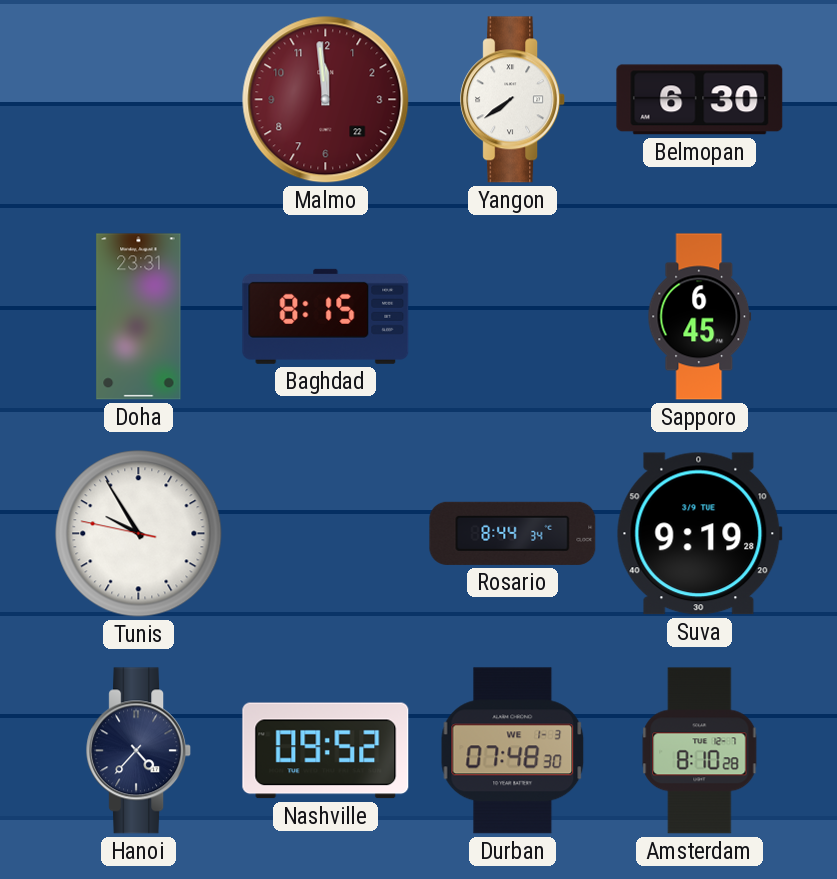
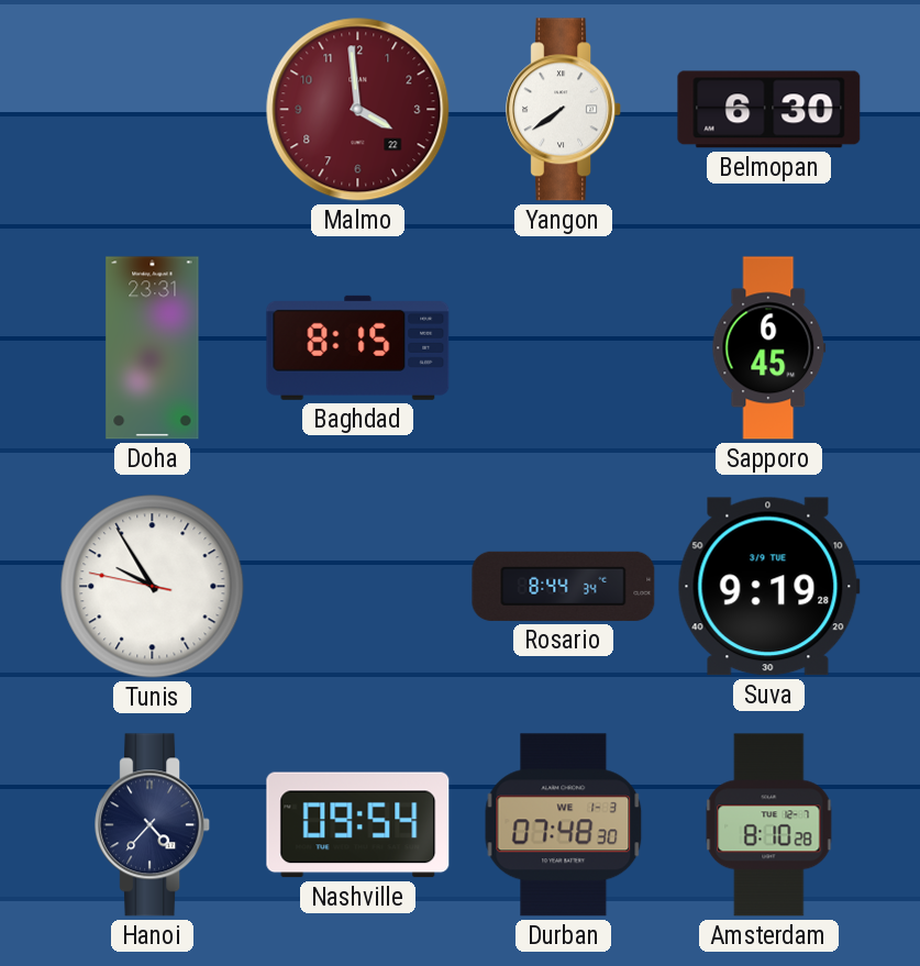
Malmo: 11:59 -> 3:59
Nashville: 09:52 -> 09:54
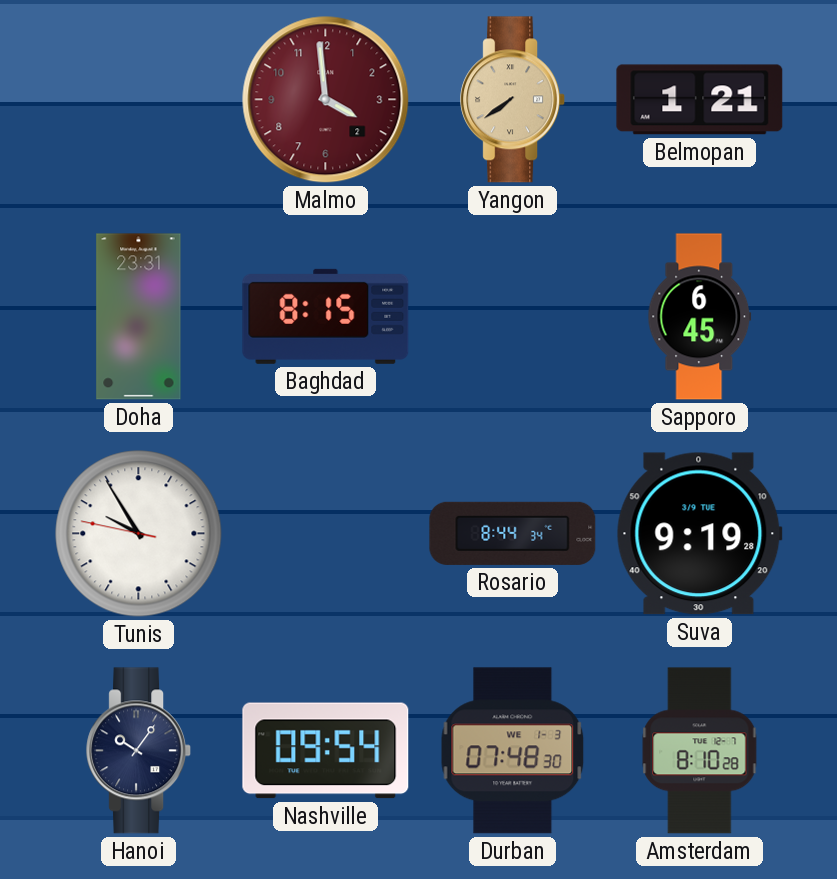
Malmo date: 22 -> 2
Yangon dial: white -> champagne
Belmopan: 6:30 -> 1:21
Hanoi: 4:37 -> 10:06
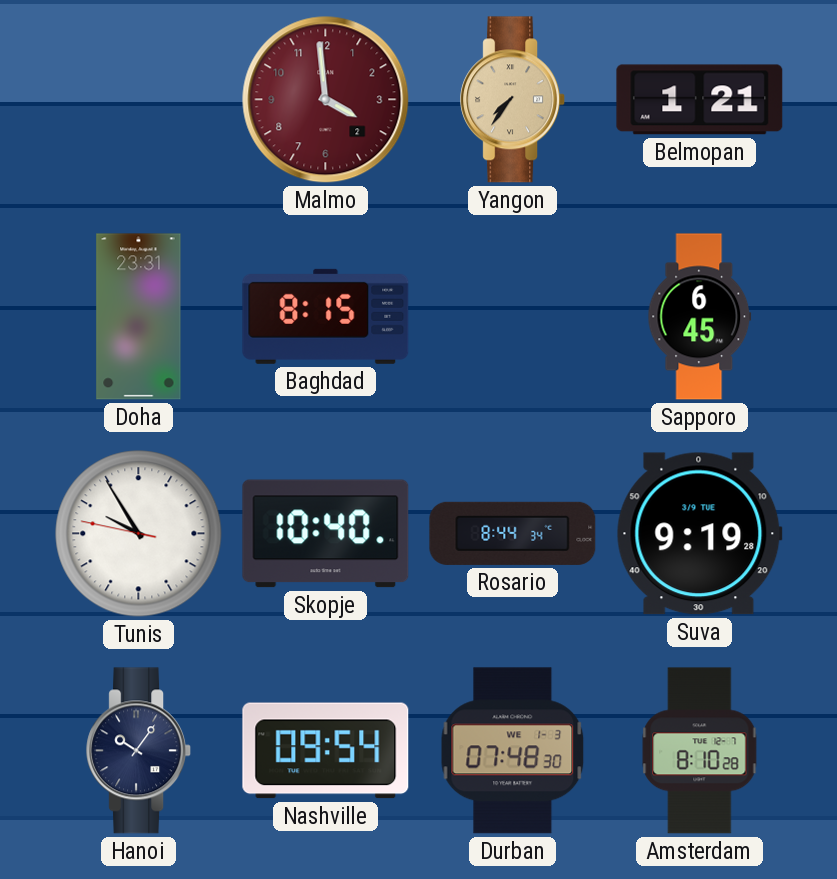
Yangon: 7:39 -> 7:36
Skopje: none -> 10:40
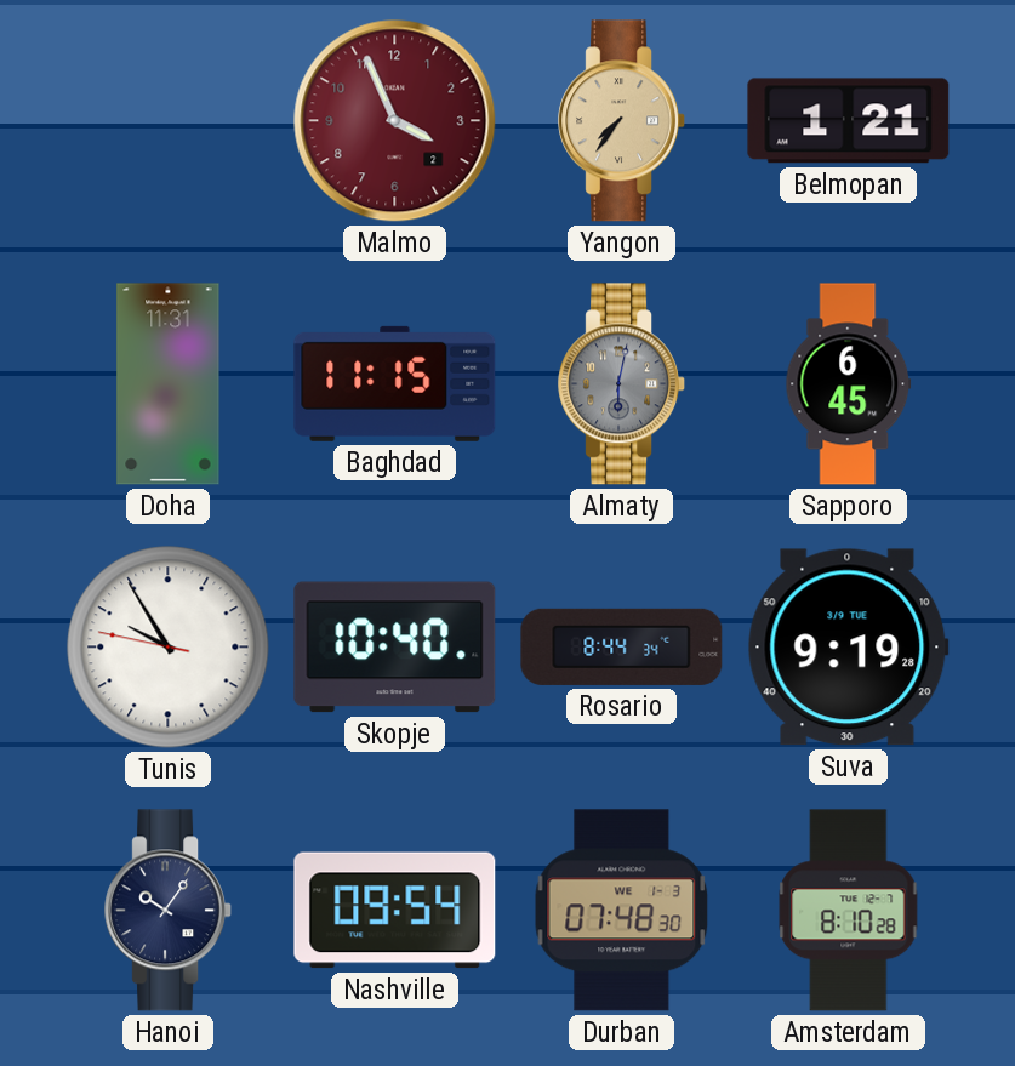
Malmo: 3:59 -> 3:56
Doha: 23:31 -> 11:31
Baghdad: 8:15 -> 11:15
Almaty: none -> 6:02
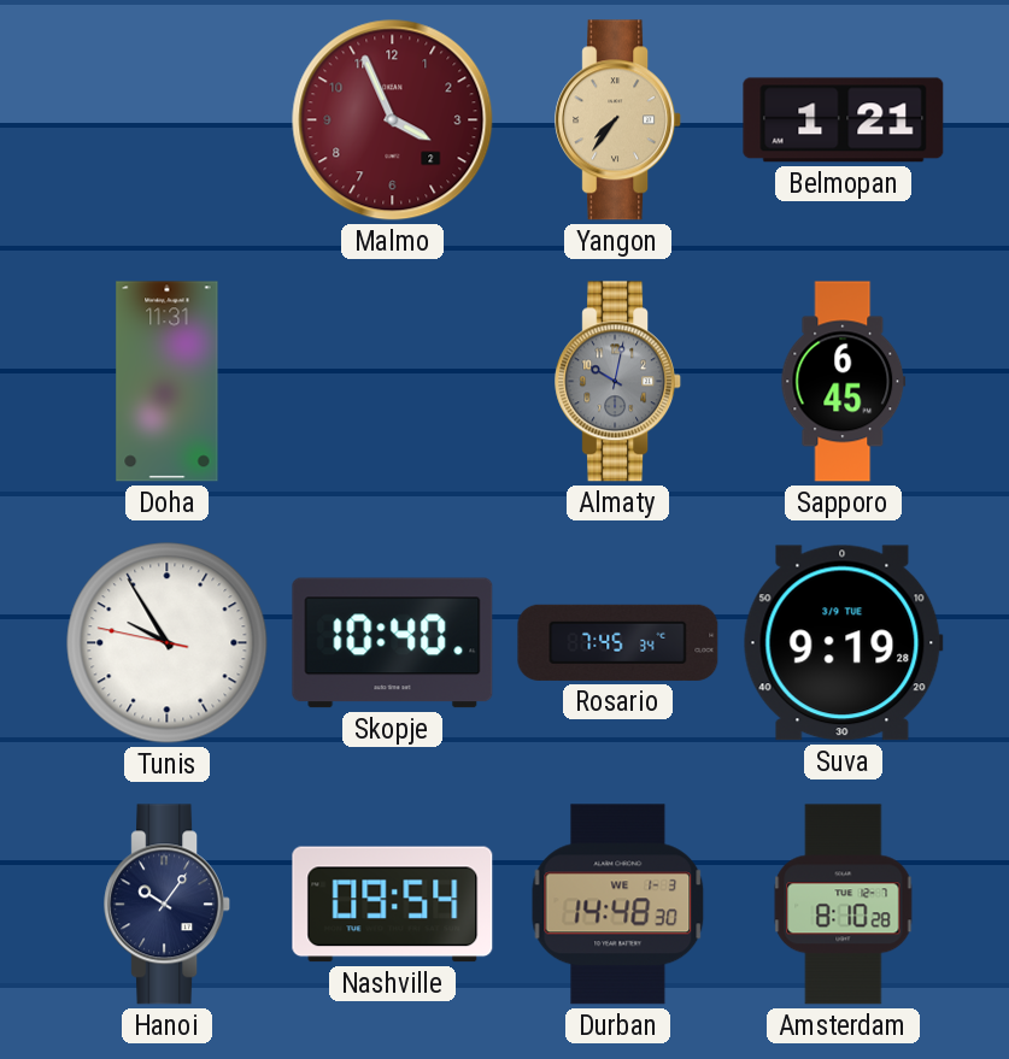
Baghdad: 11:15 -> none
Almaty: 6:02 -> 10:02
Rosario: 8:44 -> 7:45
Durban: 07:48 -> 14:48
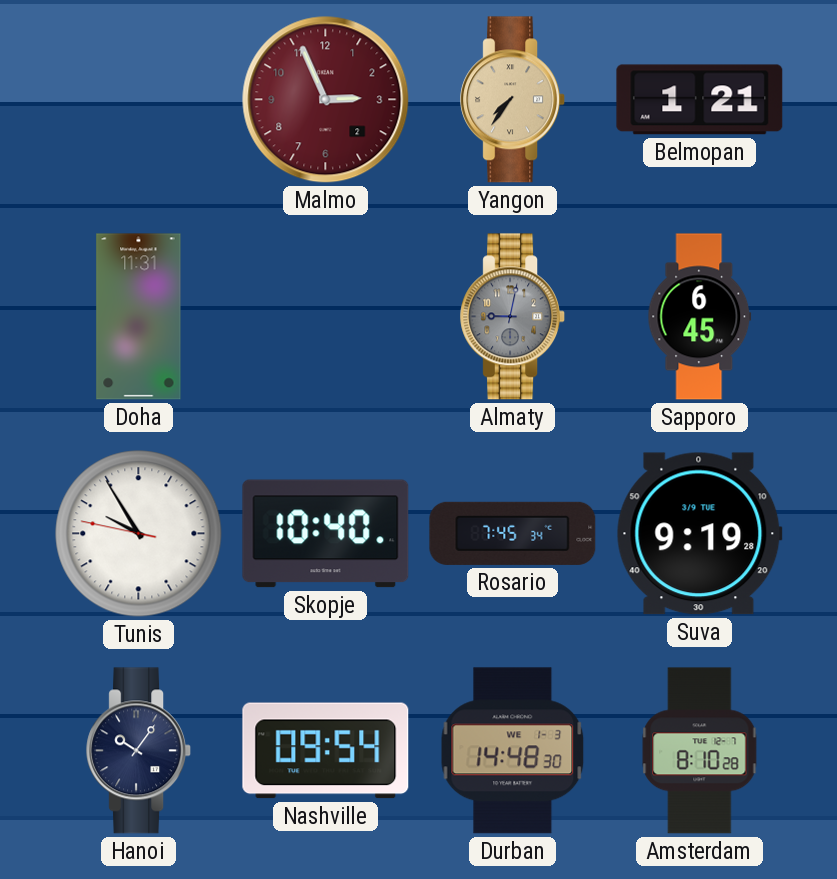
Malmo: 3:56 -> 2:56
Almaty: 10:02 -> 9:02
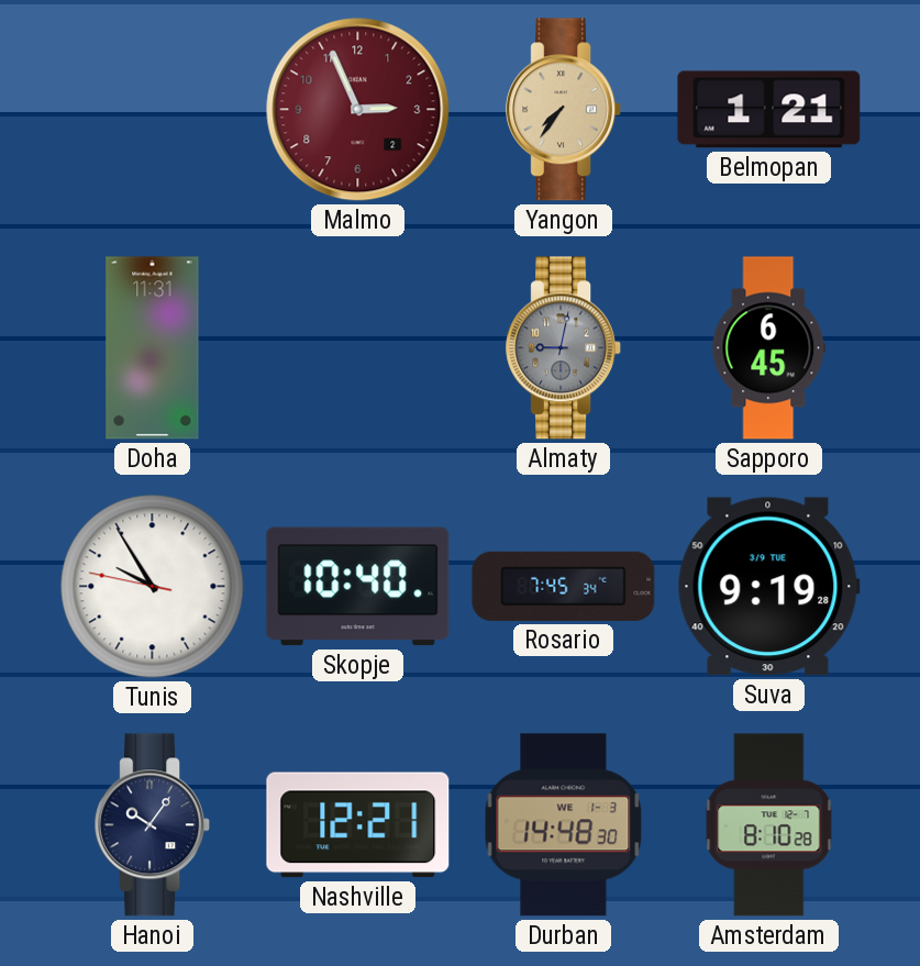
Nashville: 09:54 -> 12:21
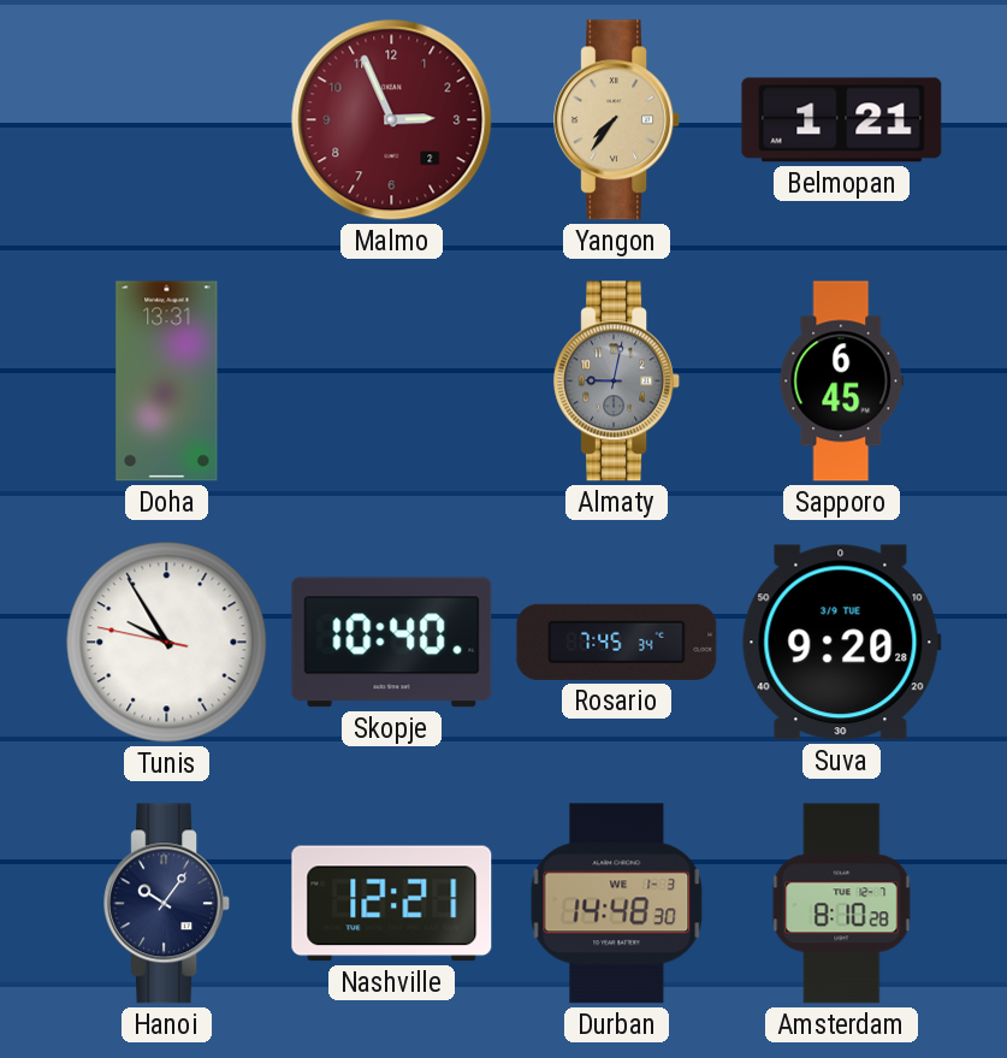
Doha: 11:31 -> 13:31
Suva: 9:19 -> 9:20
